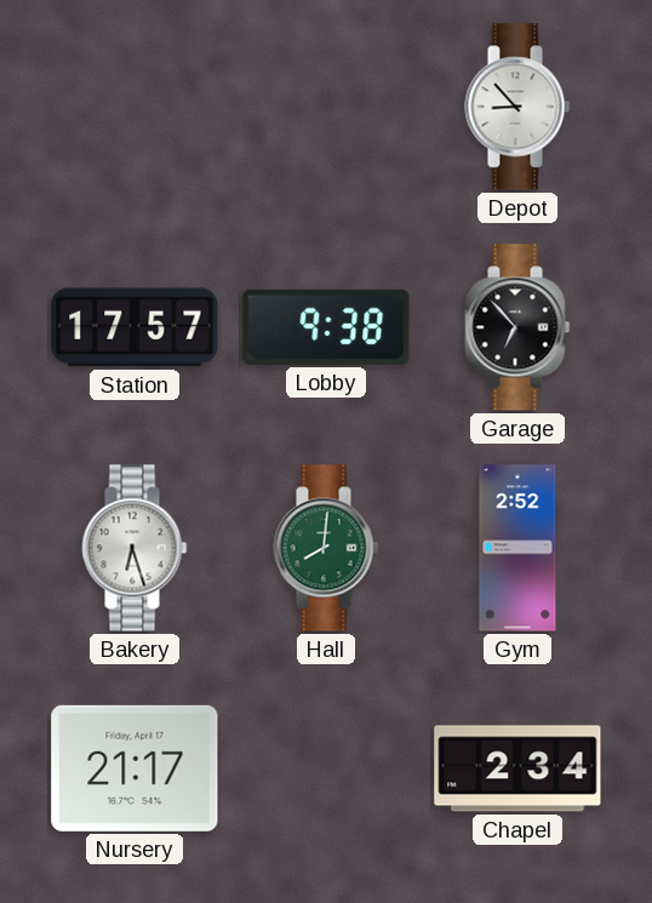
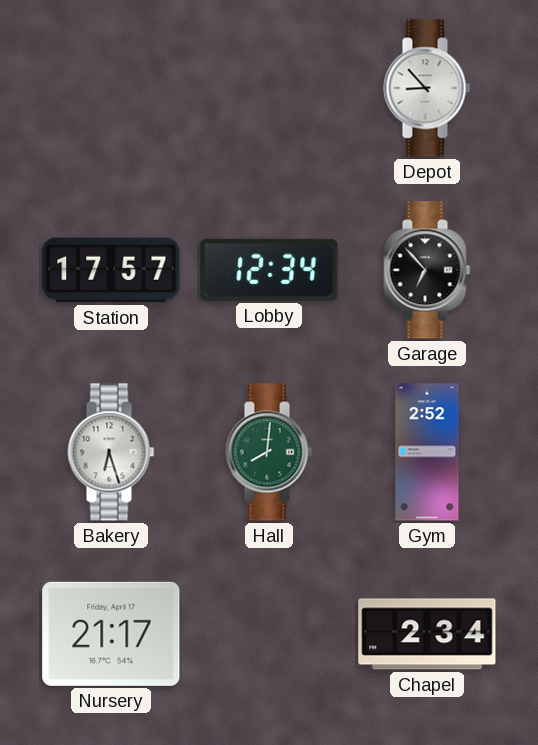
Lobby: 9:38 -> 12:34
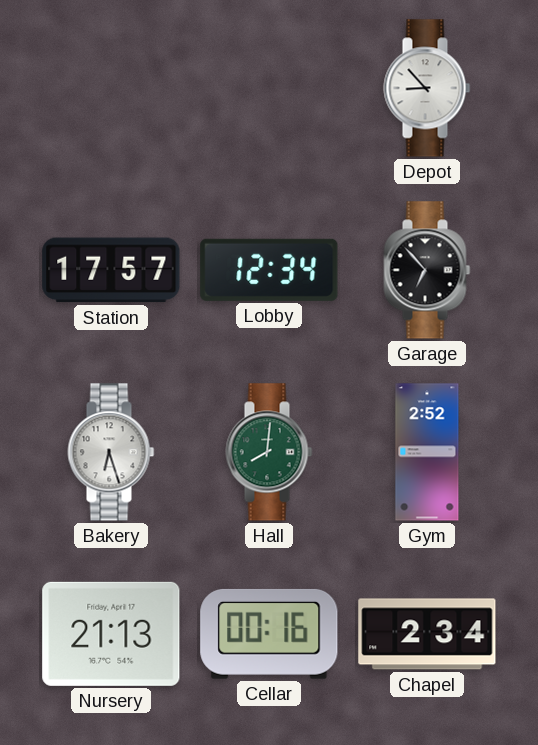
Nursery: 21:17 -> 21:13
Cellar: none -> 00:16
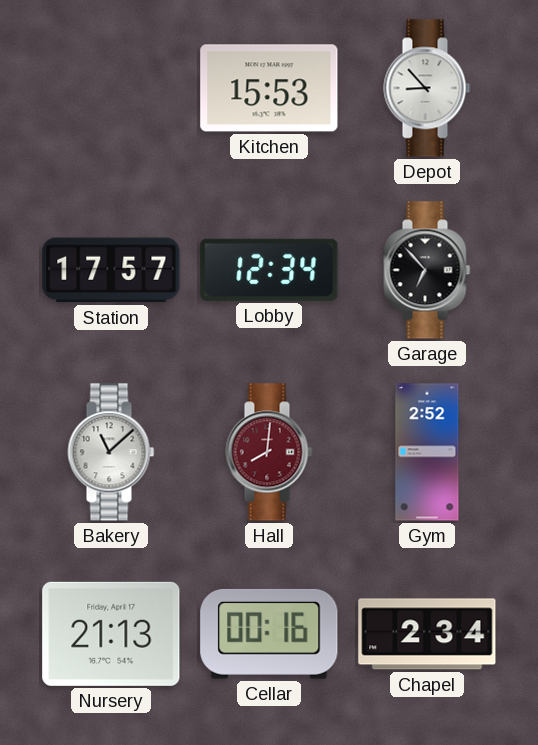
Kitchen: none -> 15:53
Bakery: 6:27 -> 11:08
Hall dial: green -> burgundy
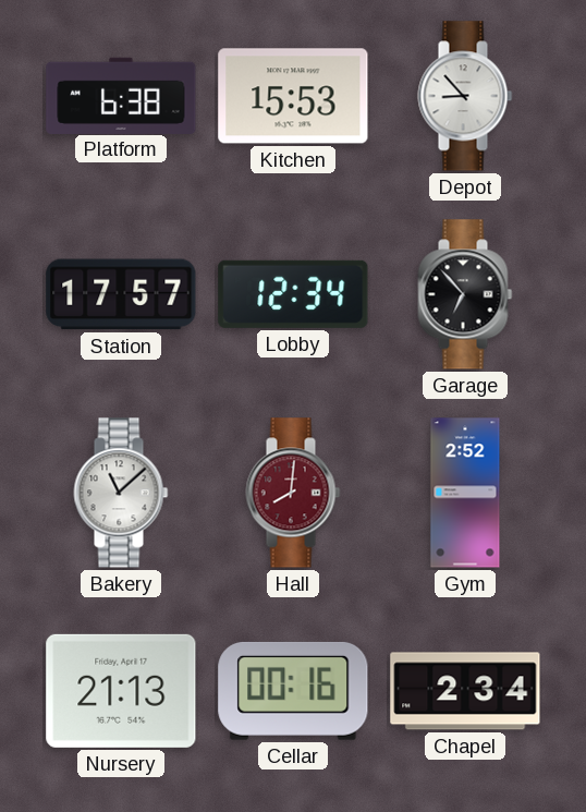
Platform: none -> 6:38
